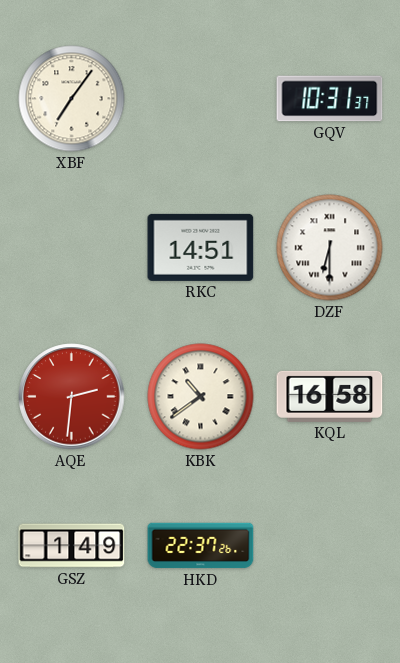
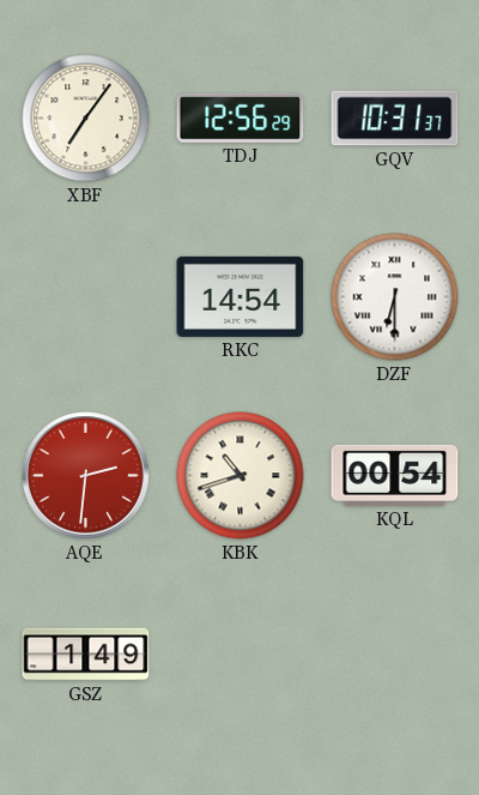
TDJ: none -> 12:56
RKC: 14:51 -> 14:54
KBK: 10:39 -> 10:42
KQL: 16:58 -> 00:54
HKD: 22:37 -> none
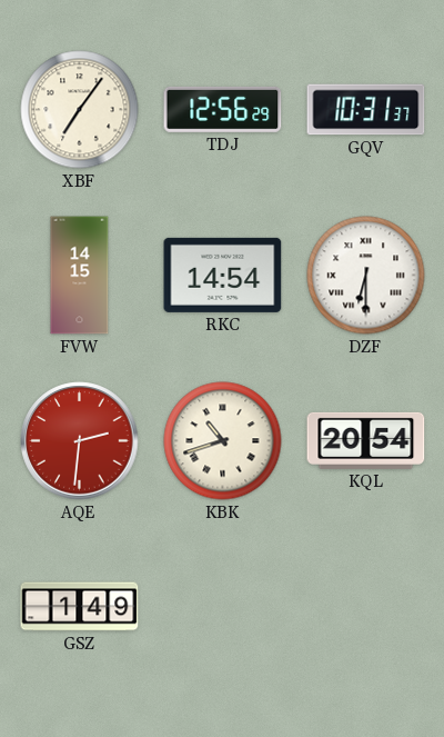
FVW: none -> 14:15
KQL: 00:54 -> 20:54
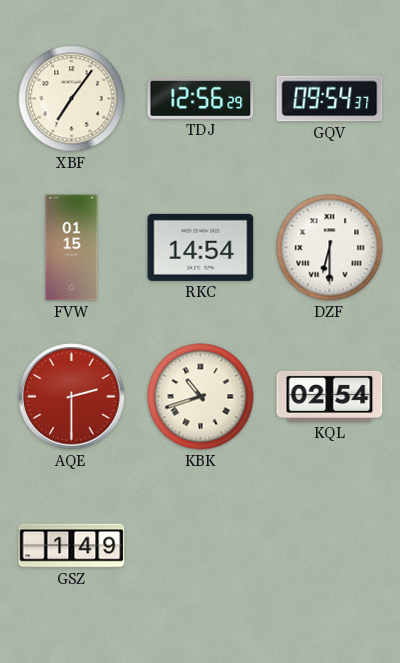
GQV: 10:31 -> 09:54
FVW: 14:15 -> 01:15
AQE: 2:31 -> 2:30
KQL: 20:54 -> 02:54
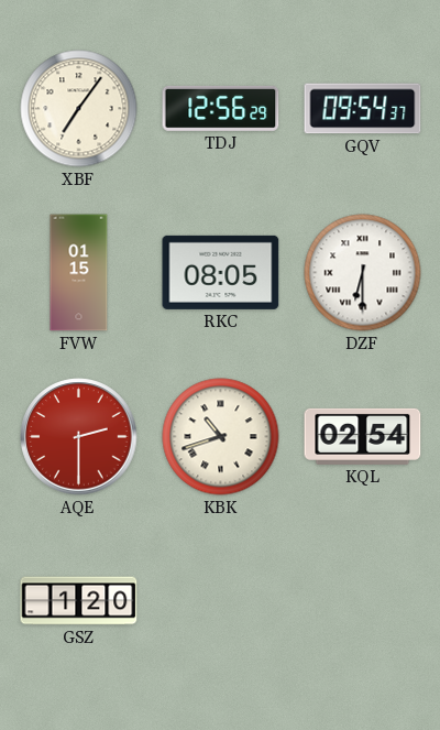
RKC: 14:54 -> 08:05
GSZ: 1:49 -> 1:20
